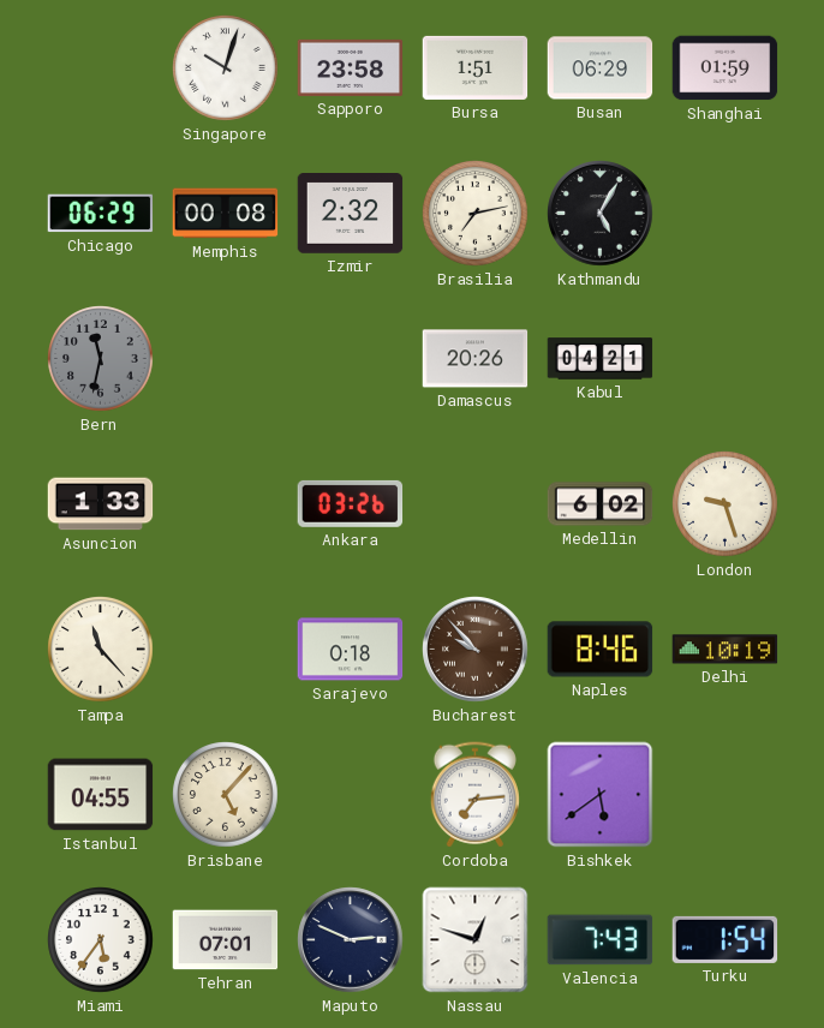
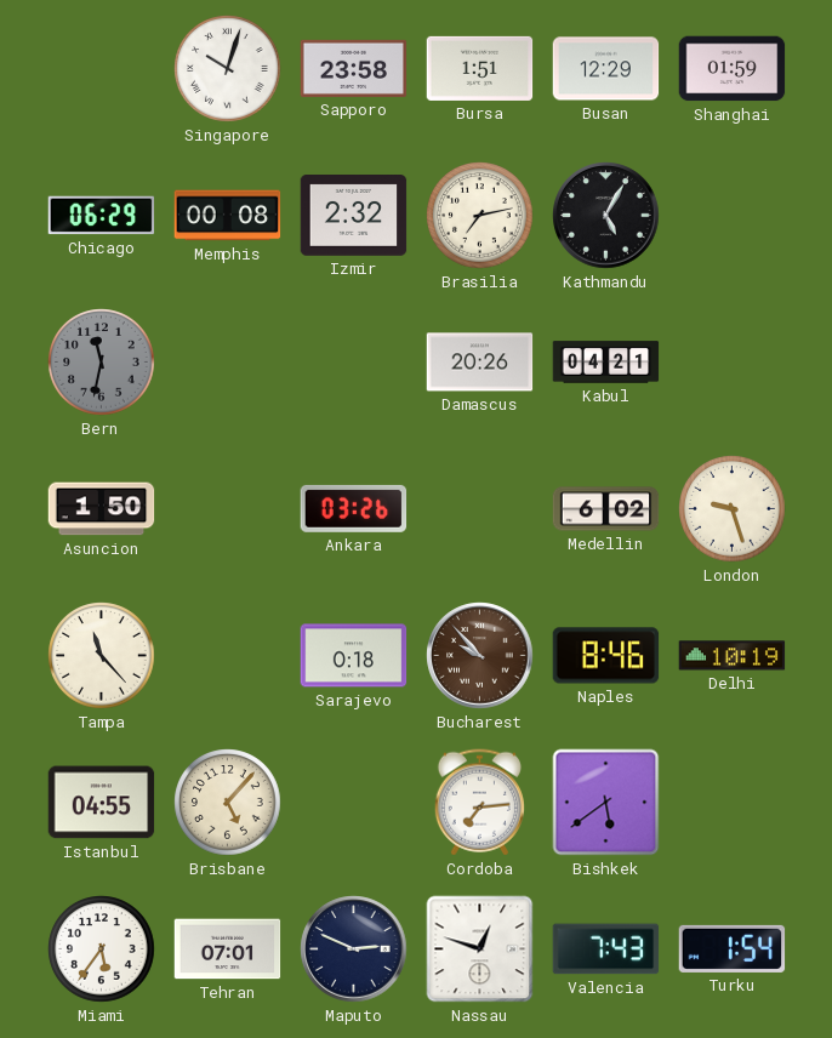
Busan: 06:29 -> 12:29
Asuncion: 1:33 -> 1:50
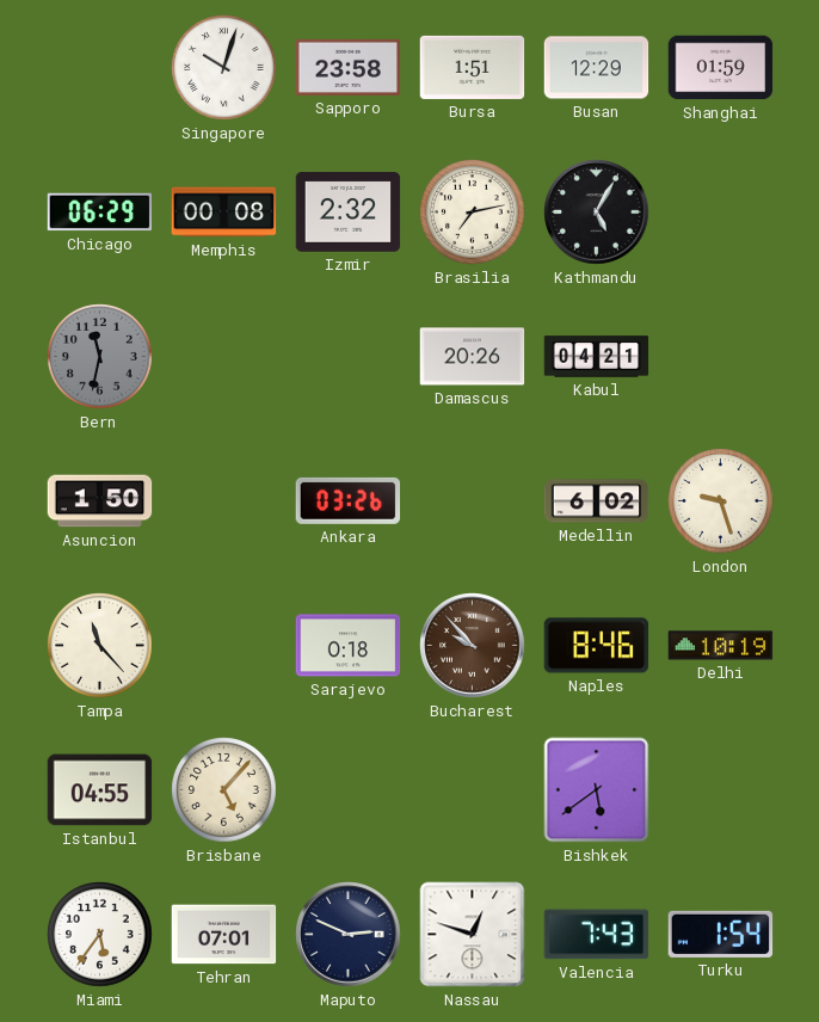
Cordoba: 7:14 -> none
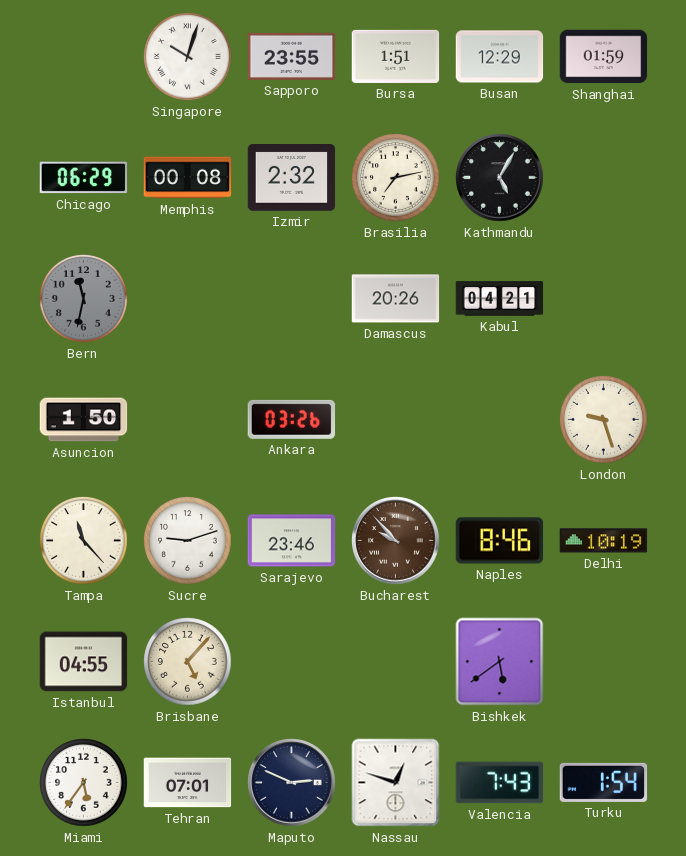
Sapporo: 23:58 -> 23:55
Medellin: 6:02 -> none
Sucre: none -> 9:12
Sarajevo: 0:18 -> 23:46
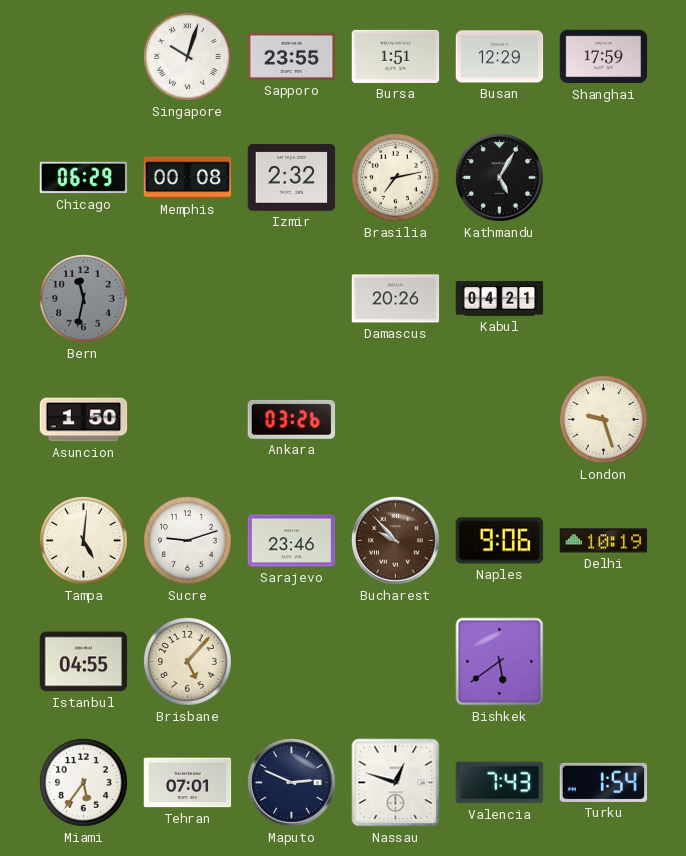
Shanghai: 01:59 -> 17:59
Tampa: 11:23 -> 5:01
Naples: 8:46 -> 9:06
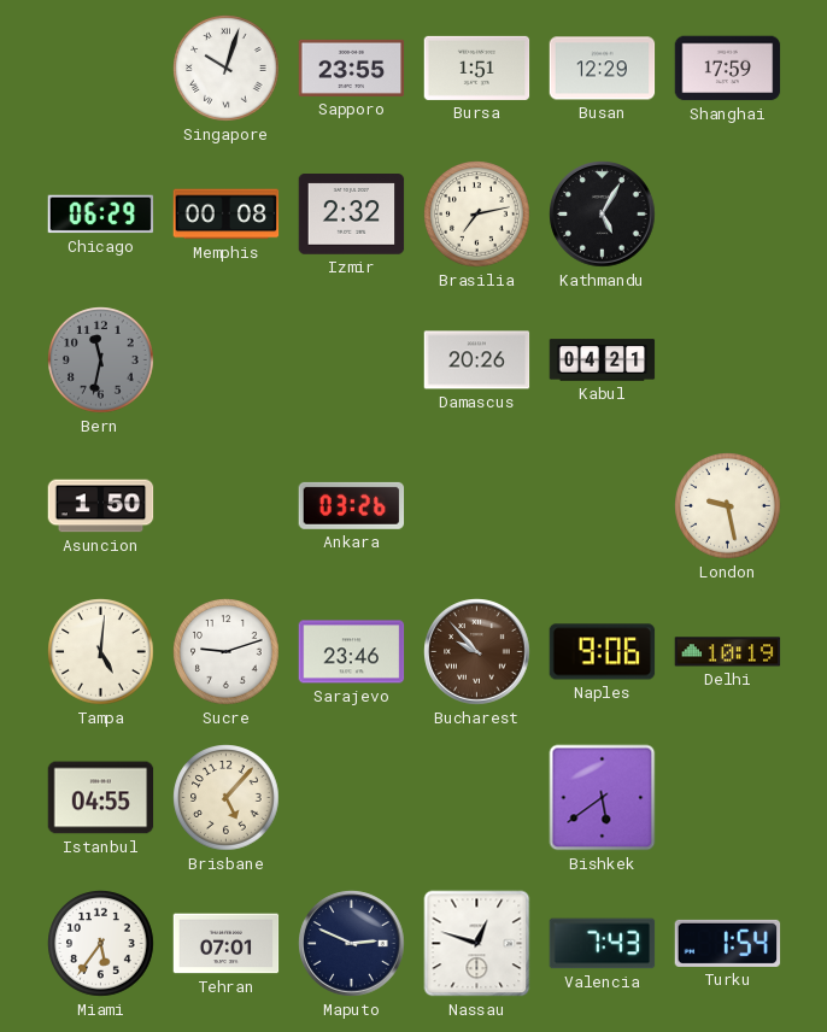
London: 9:27 -> 9:28
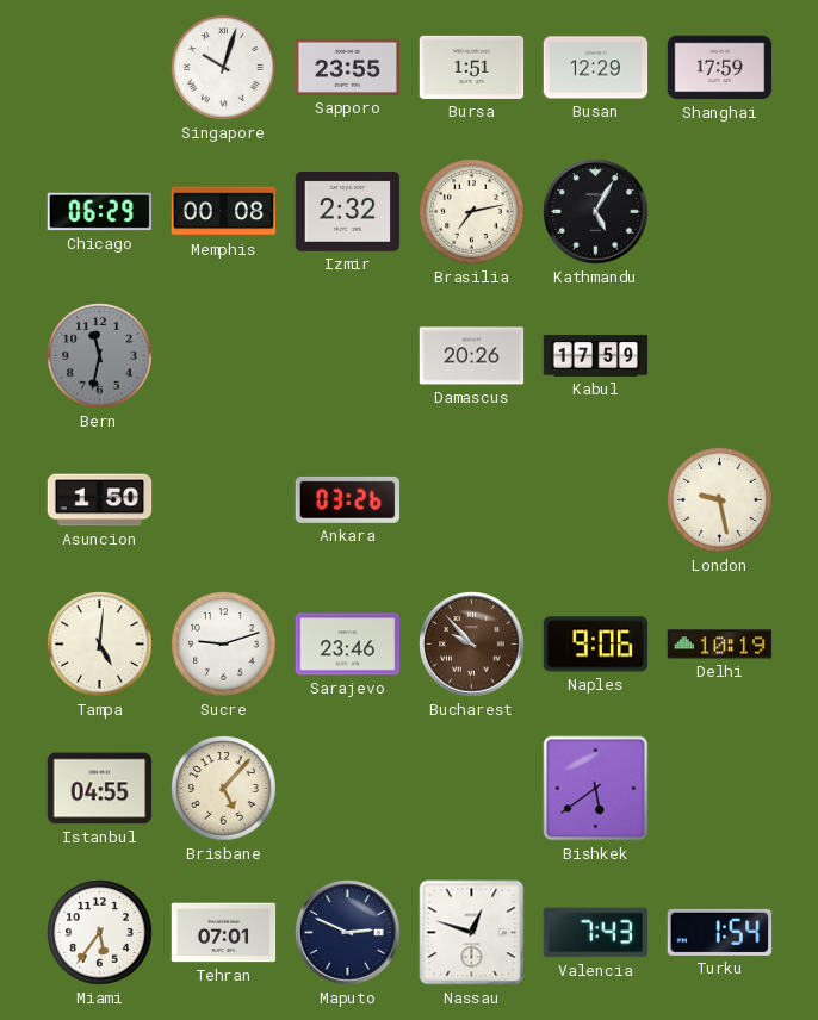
Kabul: 04:21 -> 17:59
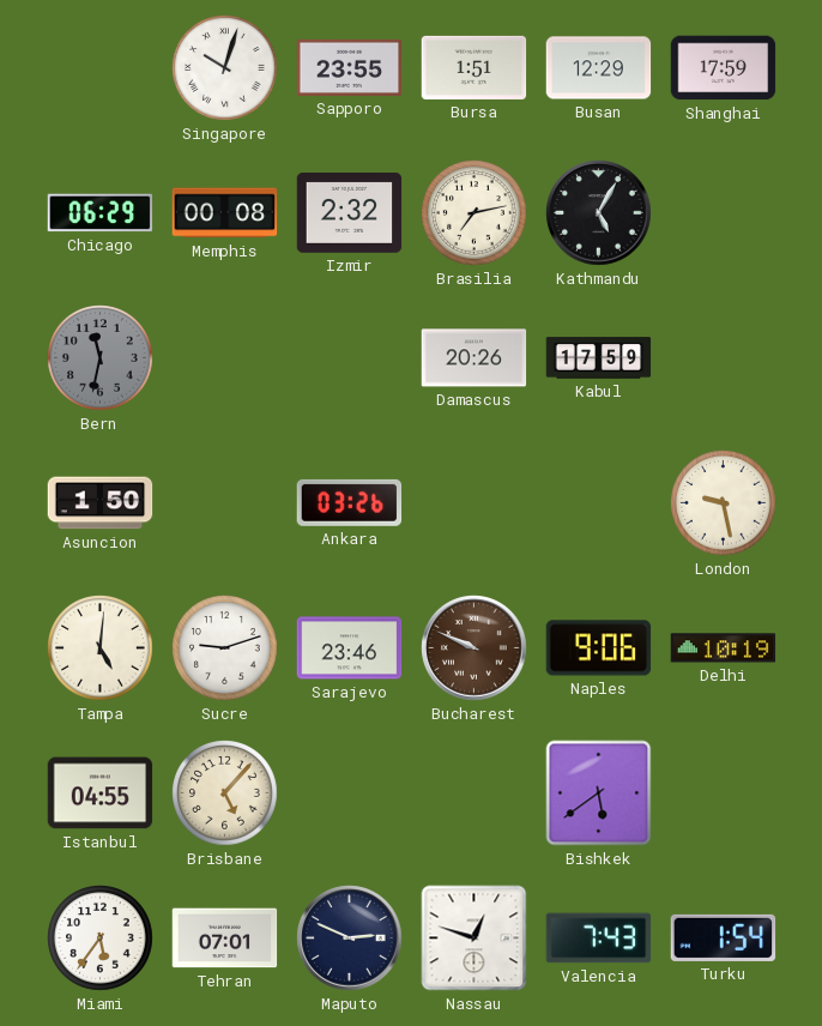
Bucharest: 9:53 -> 9:49
